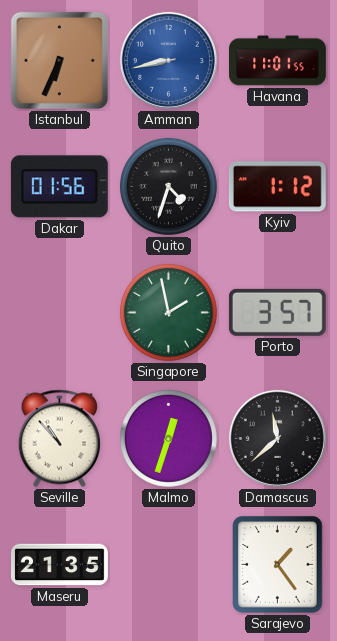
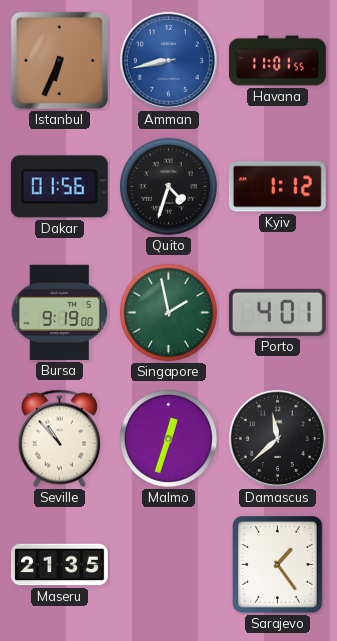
Bursa: none -> 9:19
Porto: 3:57 -> 4:01
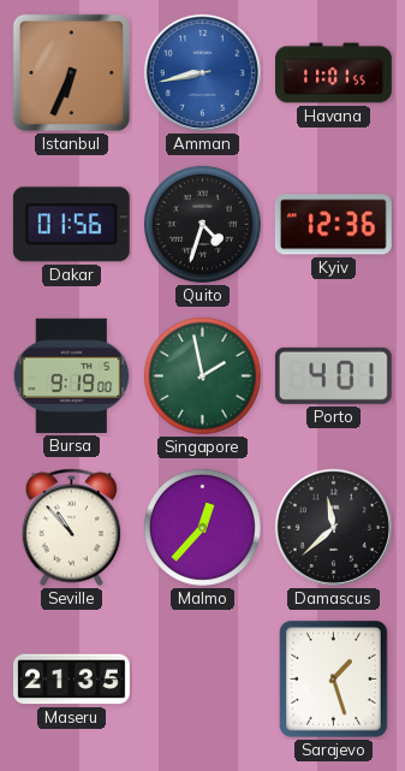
Kyiv: 1:12 -> 12:36
Malmo: 12:33 -> 12:37
Sarajevo: 1:24 -> 1:27
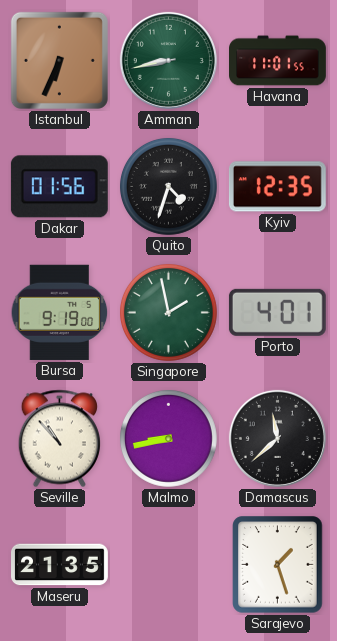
Amman dial: blue -> green
Kyiv: 12:36 -> 12:35
Malmo: 12:37 -> 8:43
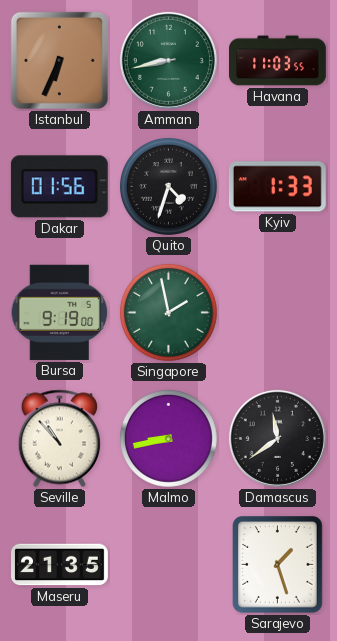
Havana: 11:01 -> 11:03
Kyiv: 12:35 -> 1:33
Porto: 4:01 -> none
Damascus: 11:38 -> 11:39
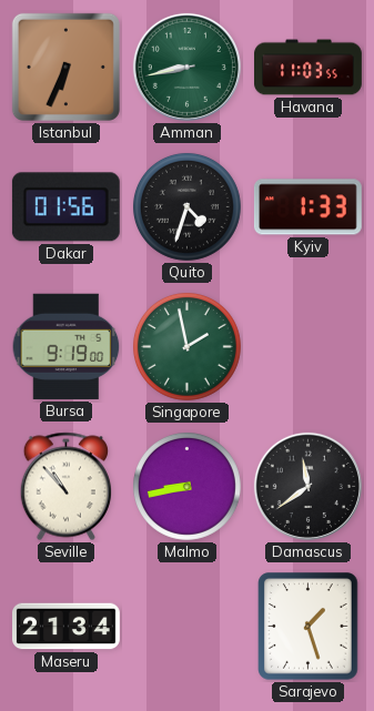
Maseru: 21:35 -> 21:34
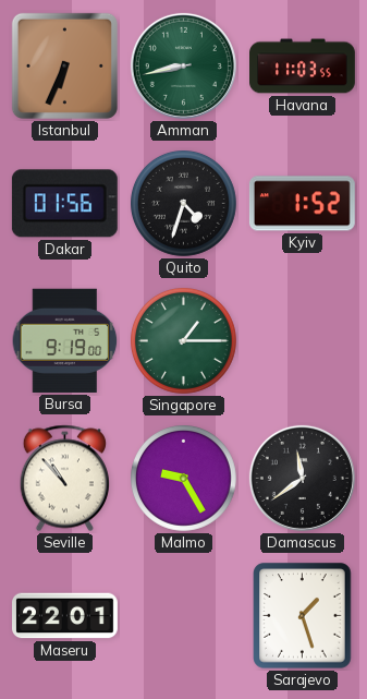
Kyiv: 1:33 -> 1:52
Singapore: 1:58 -> 1:15
Malmo: 8:43 -> 9:25
Maseru: 21:34 -> 22:01
